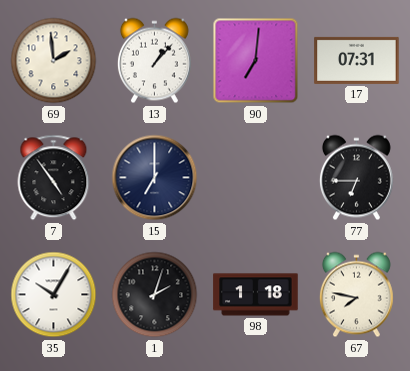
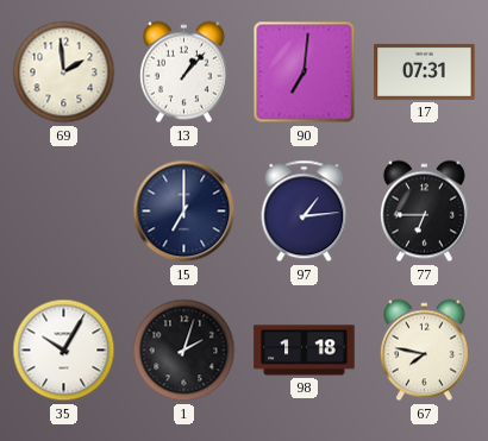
7: 4:54 -> none
97: none -> 1:14
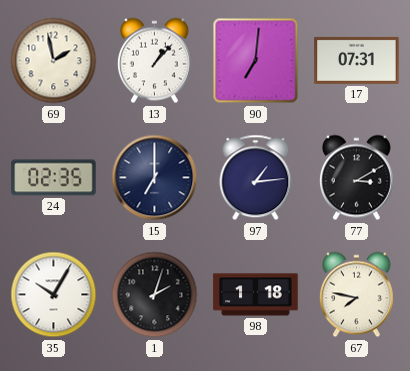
69: 1:59 -> 1:58
24: none -> 02:35
77: 6:45 -> 3:10
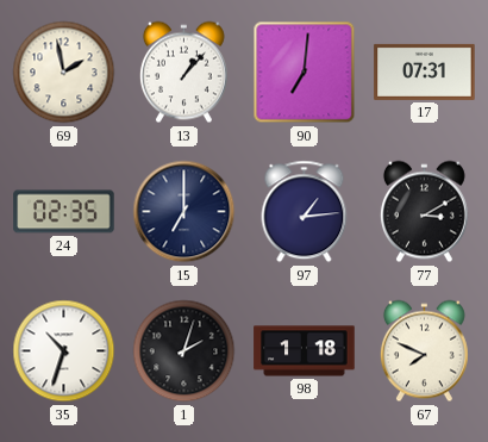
35: 10:05 -> 10:33
67: 7:47 -> 7:49
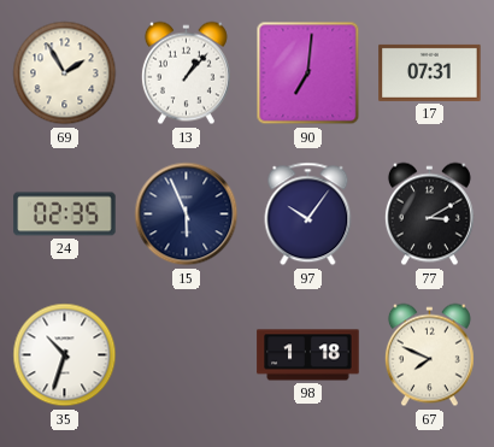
69: 1:58 -> 1:55
15: 7:00 -> 5:56
97: 1:14 -> 10:06
1: 2:03 -> none
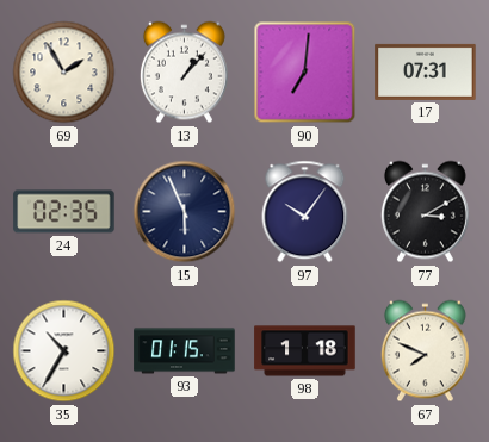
35: 10:33 -> 10:35
93: none -> 01:15
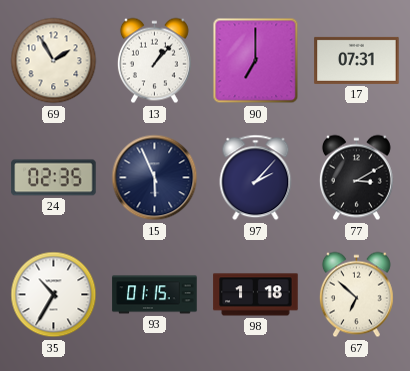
90: 7:01 -> 7:00
97: 10:06 -> 2:07
67: 7:49 -> 6:52
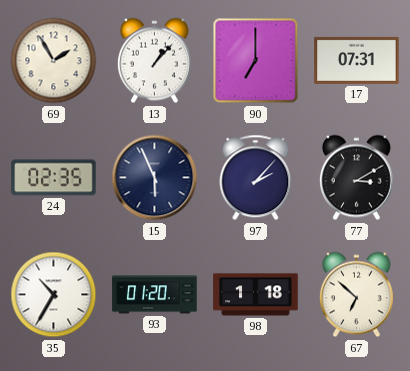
93: 01:15 -> 01:20
